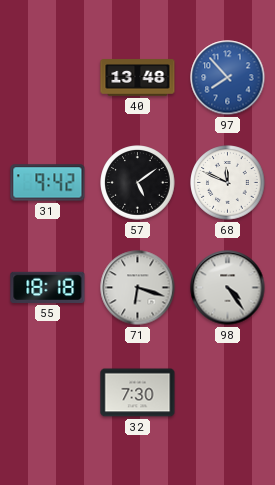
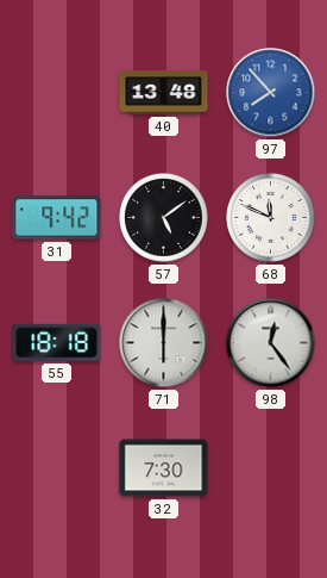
71: 6:18 -> 6:00
98: 4:24 -> 12:24
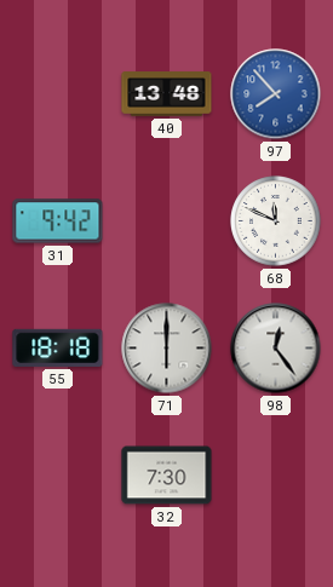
57: 5:09 -> none
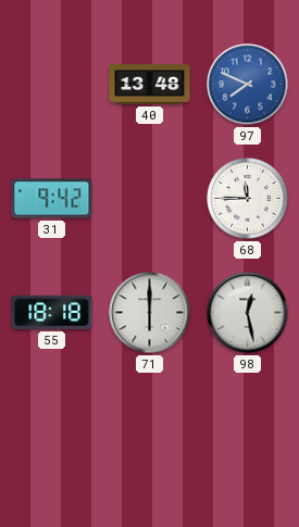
97: 7:53 -> 7:49
68: 11:49 -> 11:45
98: 12:24 -> 12:28
32: 7:30 -> none
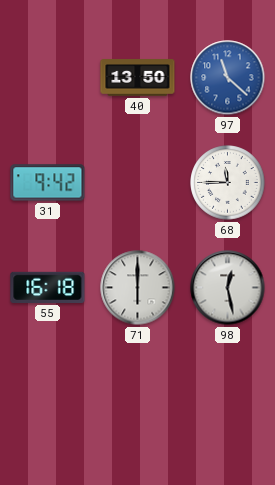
40: 13:48 -> 13:50
97: 7:49 -> 11:22
55: 18:18 -> 16:18
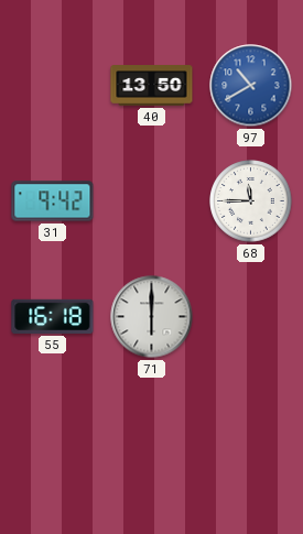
97: 11:22 -> 10:40
98: 12:28 -> none
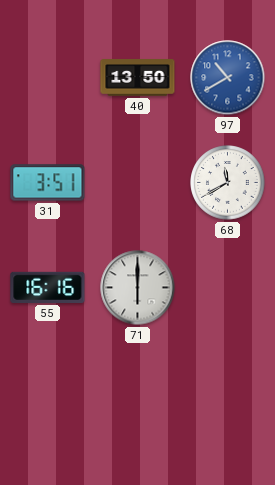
31: 9:42 -> 3:51
68: 11:45 -> 11:40
55: 16:18 -> 16:16
